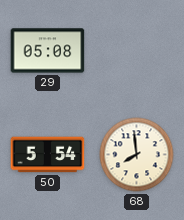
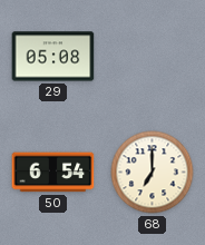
50: 5:54 -> 6:54
68: 7:59 -> 7:00
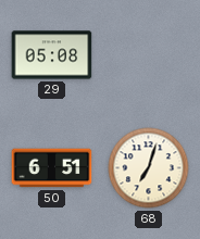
50: 6:54 -> 6:51
68: 7:00 -> 7:03
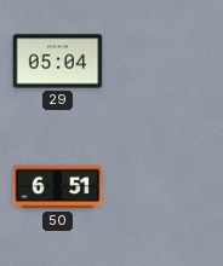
29: 05:08 -> 05:04
68: 7:03 -> none
